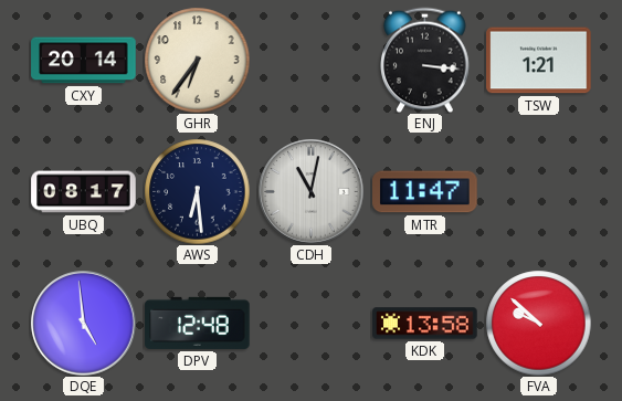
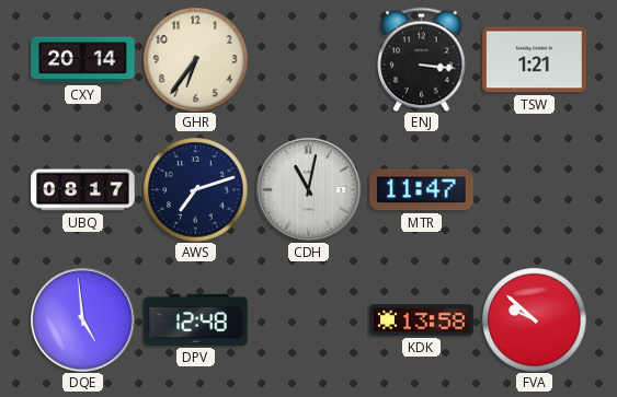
AWS: 6:29 -> 7:12
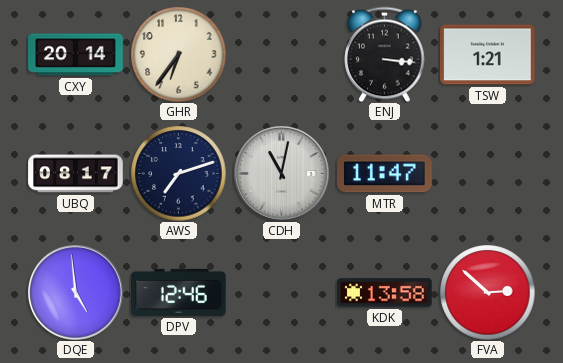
DPV: 12:48 -> 12:46
FVA: 9:52 -> 2:52
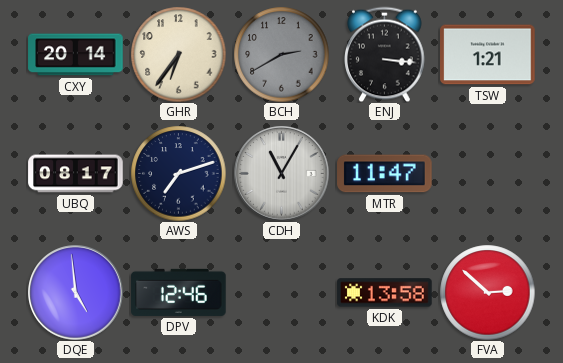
BCH: none -> 2:40
CDH: 11:02 -> 11:05
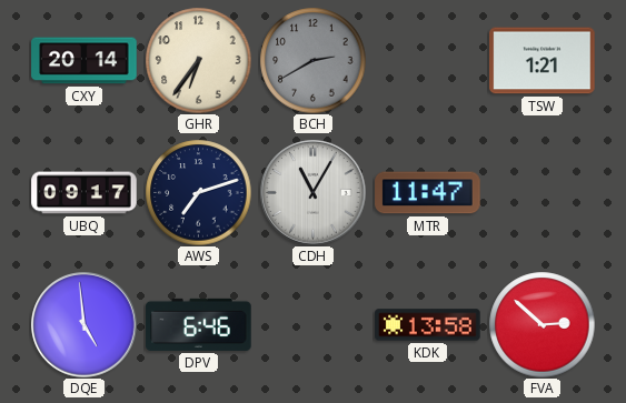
ENJ: 3:16 -> none
UBQ: 08:17 -> 09:17
DPV: 12:46 -> 6:46
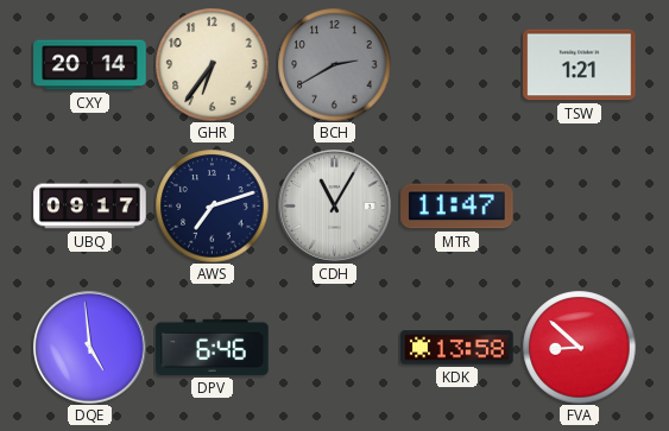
FVA: 2:52 -> 8:52
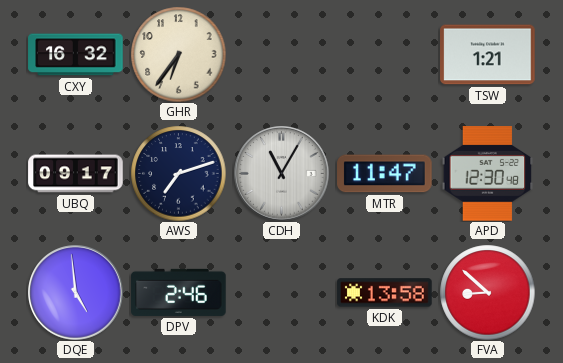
CXY: 20:14 -> 16:32
BCH: 2:40 -> none
APD: none -> 12:30
DPV: 6:46 -> 2:46
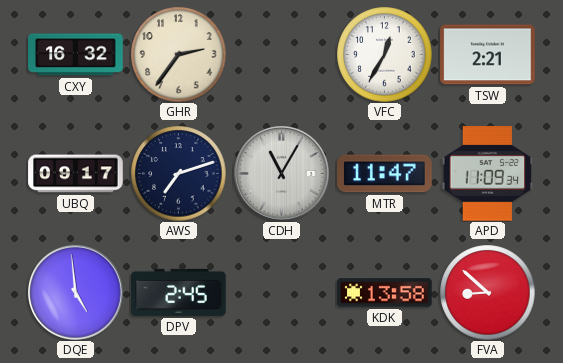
GHR: 6:36 -> 2:36
VFC: none -> 12:35
TSW: 1:21 -> 2:21
APD: 12:30 -> 11:09
DPV: 2:46 -> 2:45
